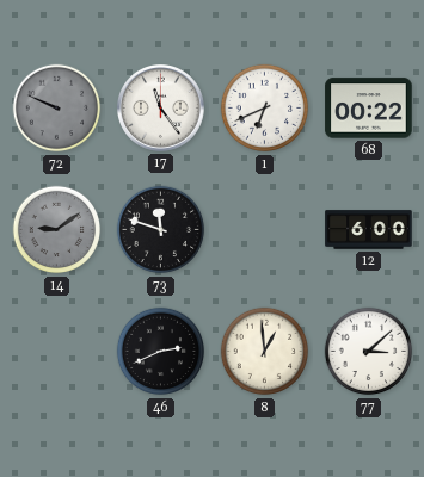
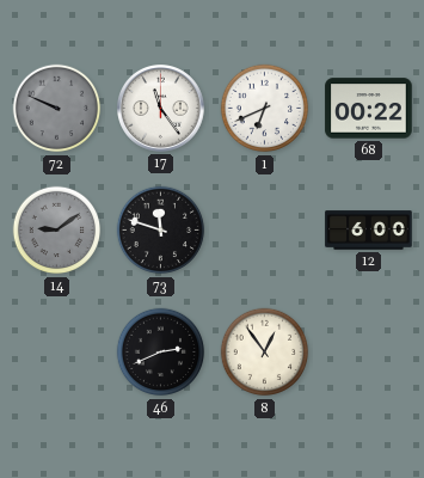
8: 12:59 -> 12:54
77: 3:08 -> none
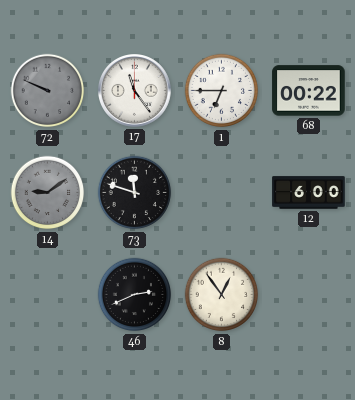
1: 6:41 -> 6:45
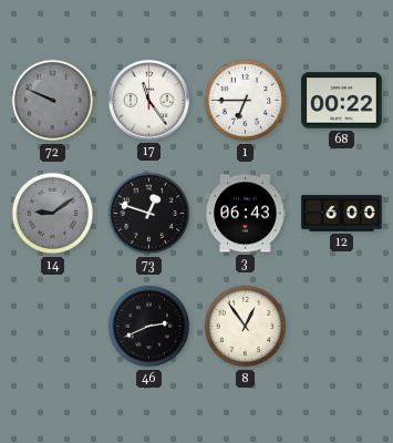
73: 11:48 -> 12:48
3: none -> 06:43
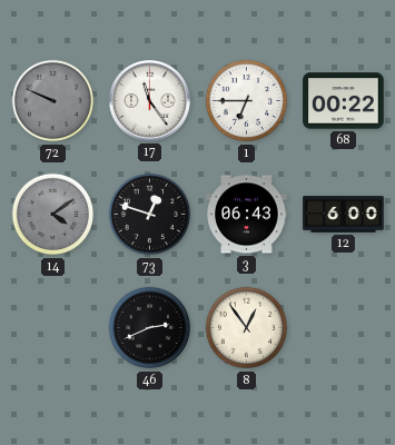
14: 9:09 -> 4:09
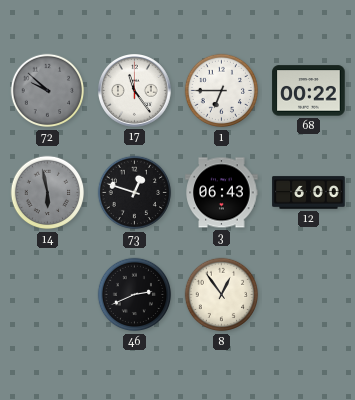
72: 9:49 -> 9:52
14: 4:09 -> 5:58
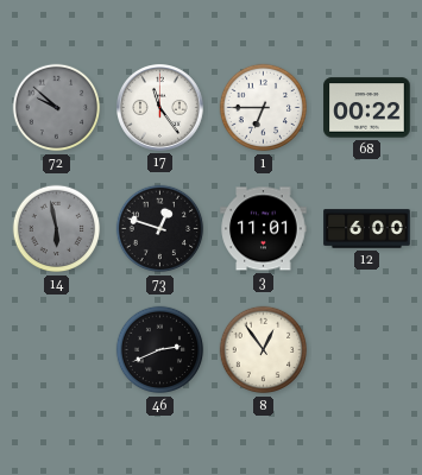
3: 06:43 -> 11:01
